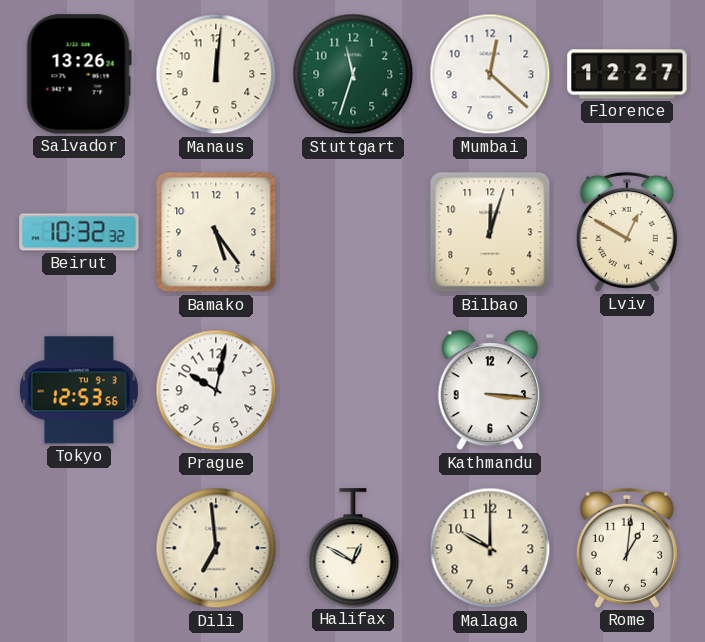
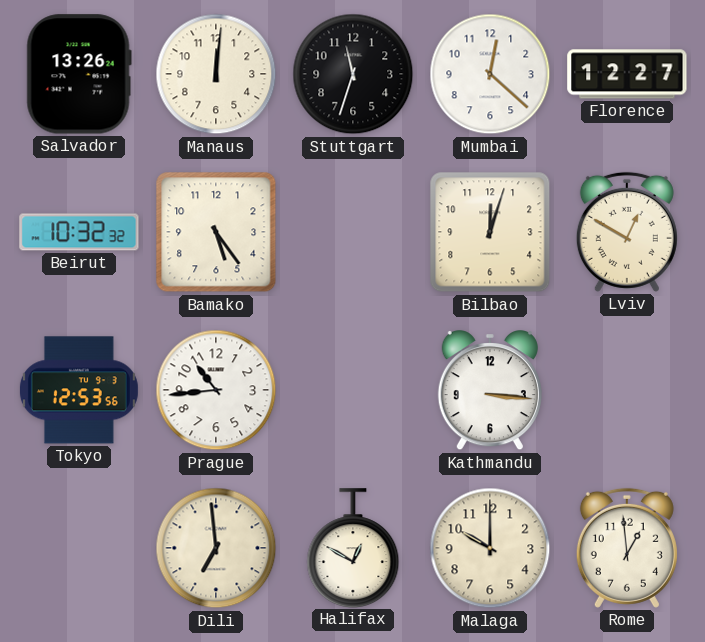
Stuttgart dial: green -> black
Prague: 10:02 -> 10:44
Rome: 1:01 -> 12:59
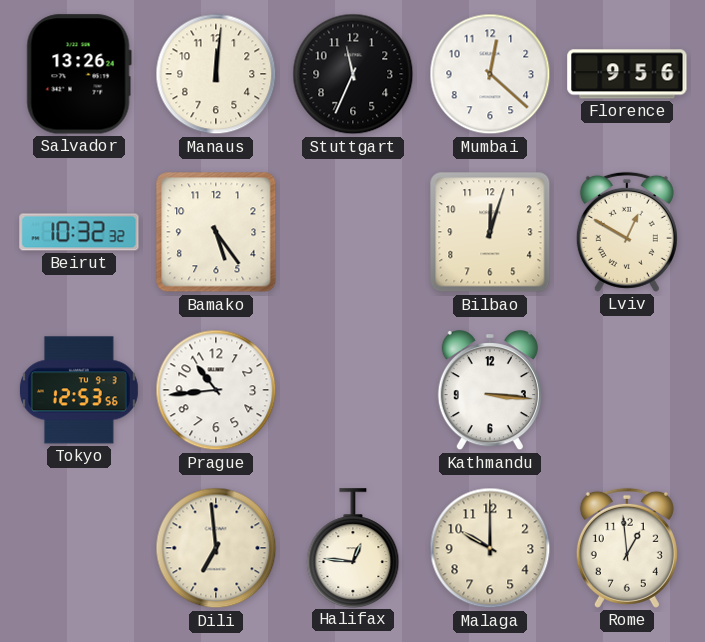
Stuttgart: 11:33 -> 11:34
Florence: 12:27 -> 9:56
Halifax: 12:50 -> 12:46
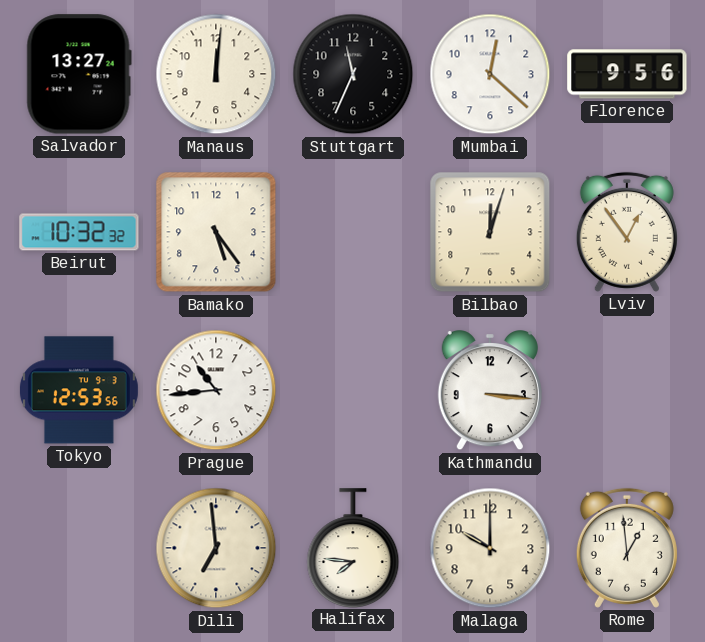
Salvador: 13:26 -> 13:27
Lviv: 12:50 -> 12:54
Halifax: 12:46 -> 7:46
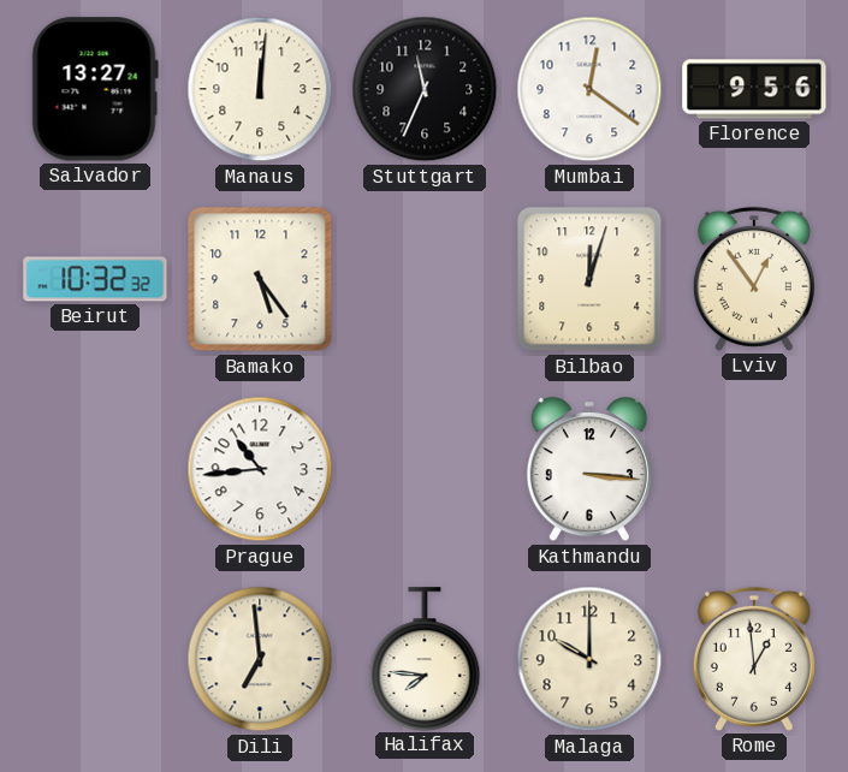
Mumbai: 12:22 -> 12:21
Tokyo: 12:53 -> none
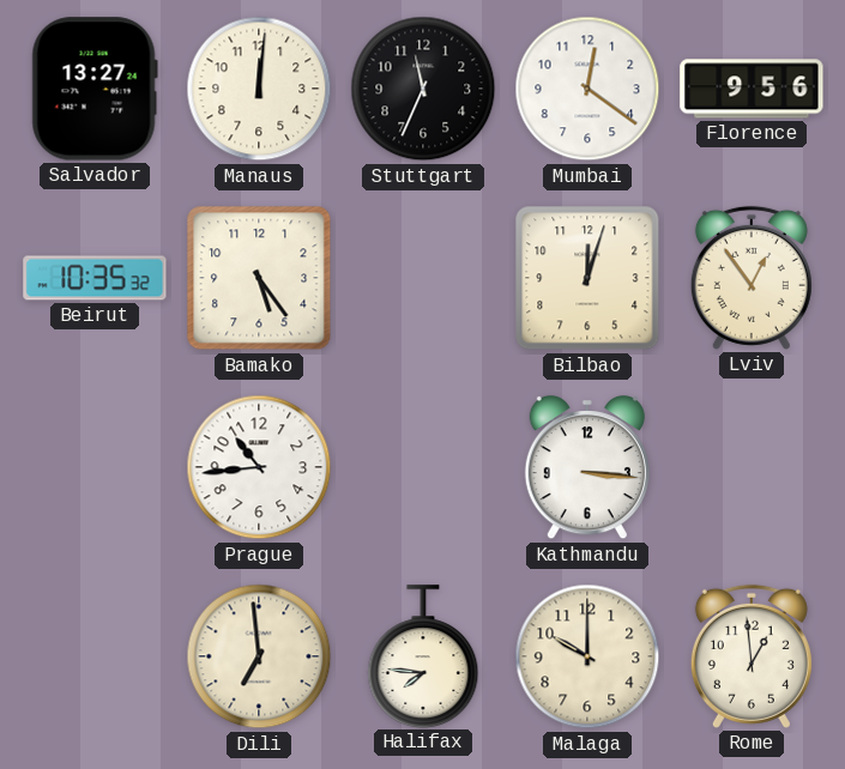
Beirut: 10:32 -> 10:35
